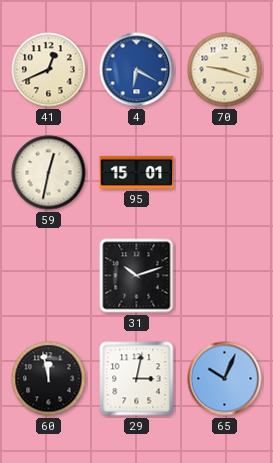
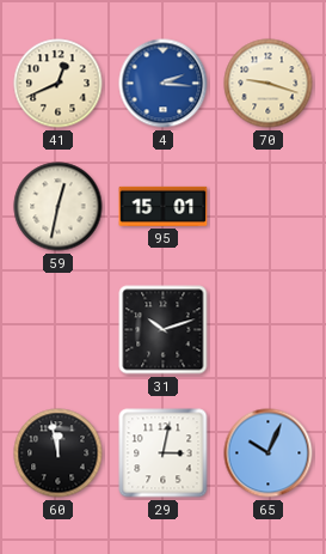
4: 6:20 -> 2:16
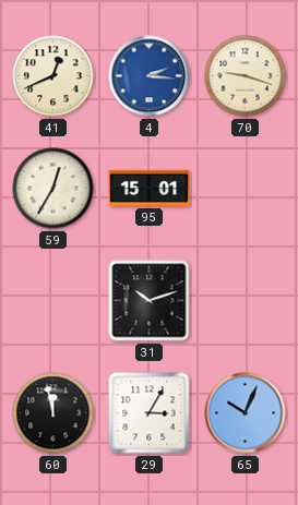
59: 12:32 -> 12:35
29: 3:02 -> 3:05
